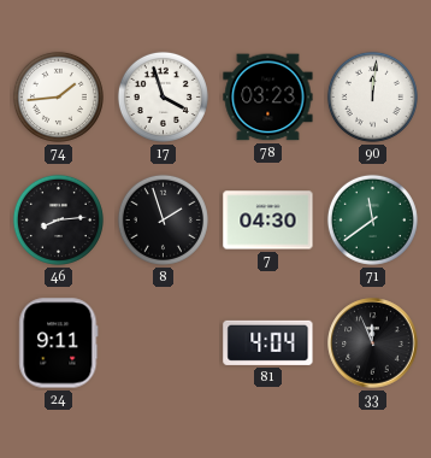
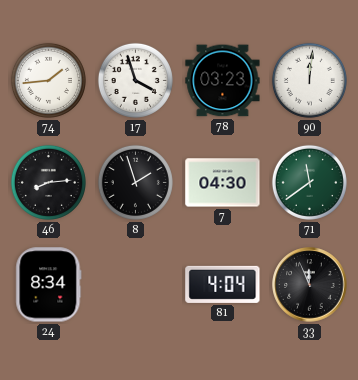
24: 9:11 -> 8:34
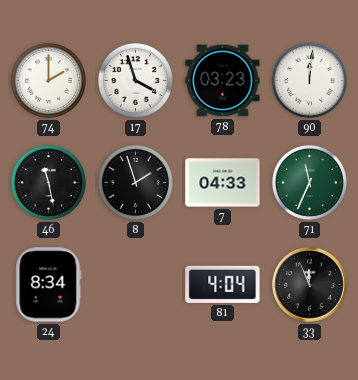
74: 1:44 -> 2:00
46: 8:14 -> 11:28
7: 04:30 -> 04:33
71: 11:39 -> 11:34
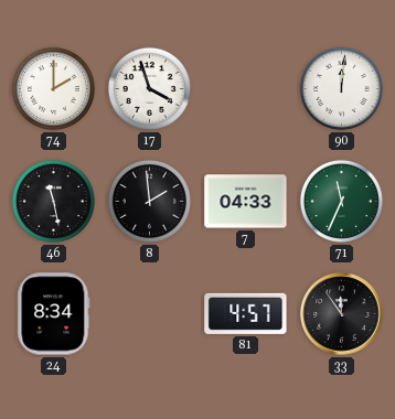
78: 03:23 -> none
8: 1:57 -> 1:59
81: 4:04 -> 4:57
33: 11:56 -> 11:54
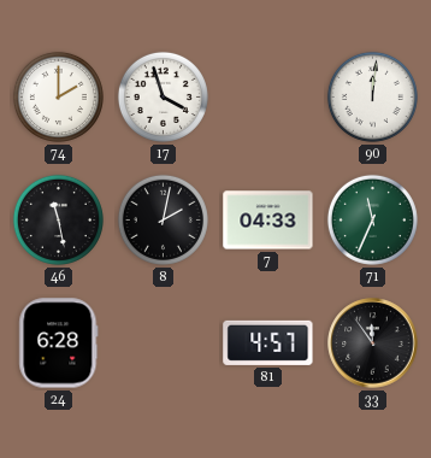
8: 1:59 -> 2:02
24: 8:34 -> 6:28
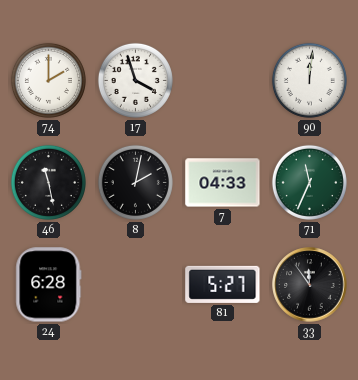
81: 4:57 -> 5:27
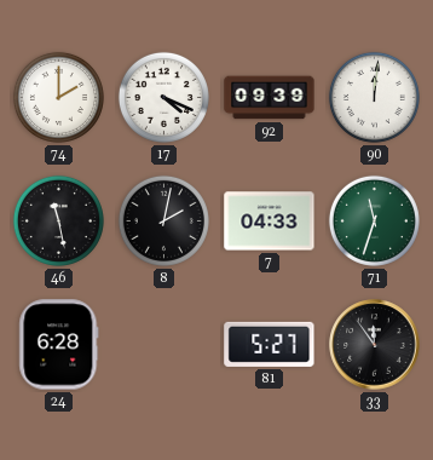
17: 3:57 -> 4:19
92: none -> 09:39
71: 11:34 -> 11:33
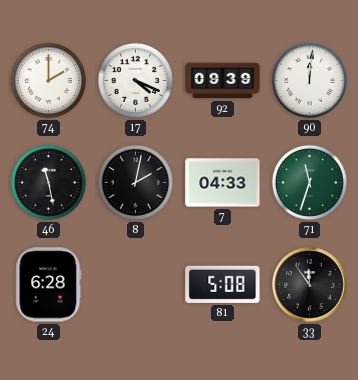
81: 5:27 -> 5:08
